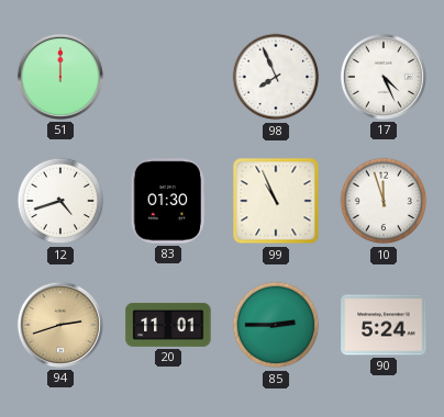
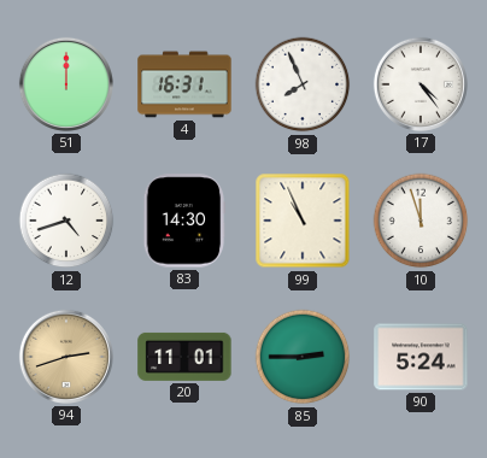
4: none -> 16:31
17: 4:26 -> 4:24
83: 01:30 -> 14:30
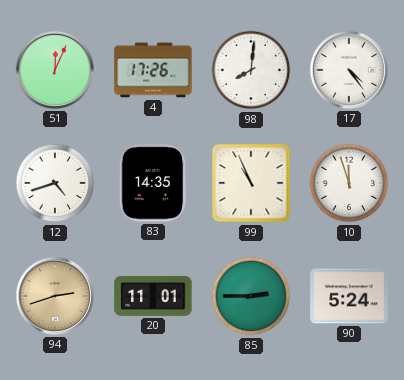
51: 12:00 -> 12:04
4: 16:31 -> 17:26
98: 7:56 -> 8:01
83: 14:30 -> 14:35
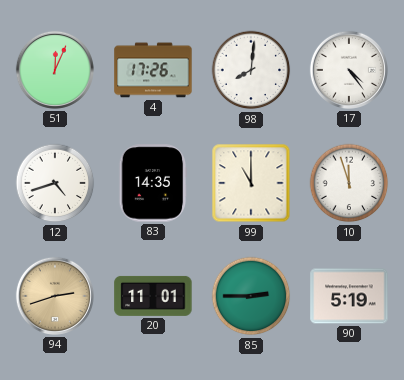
99: 10:56 -> 11:00
90: 5:24 -> 5:19
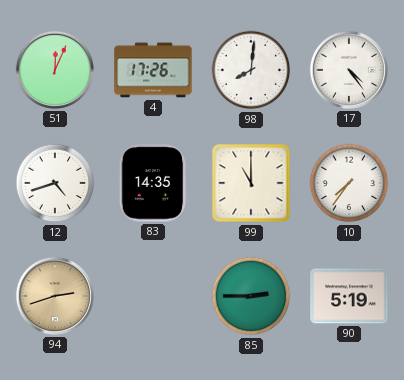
10: 11:57 -> 7:36
20: 11:01 -> none
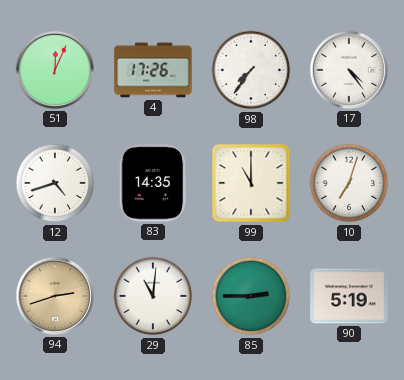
98: 8:01 -> 7:36
10: 7:36 -> 7:03
29: none -> 11:01
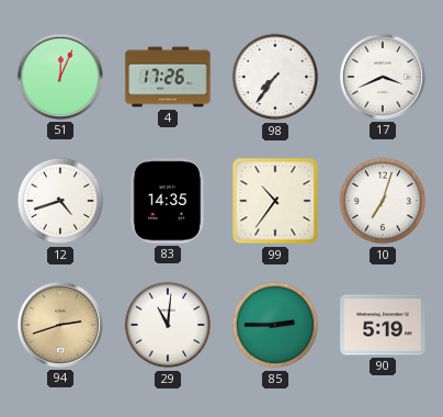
17: 4:24 -> 3:41
99: 11:00 -> 10:36
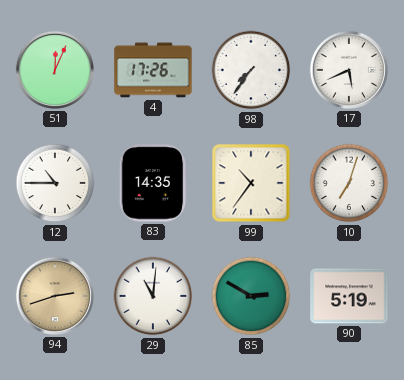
17: 3:41 -> 5:41
12: 4:42 -> 10:45
85: 2:45 -> 2:50
